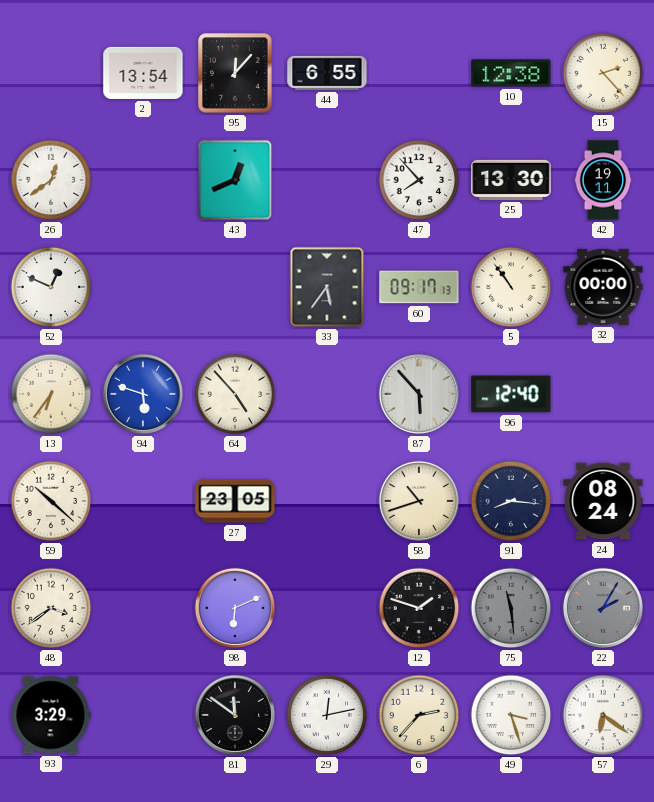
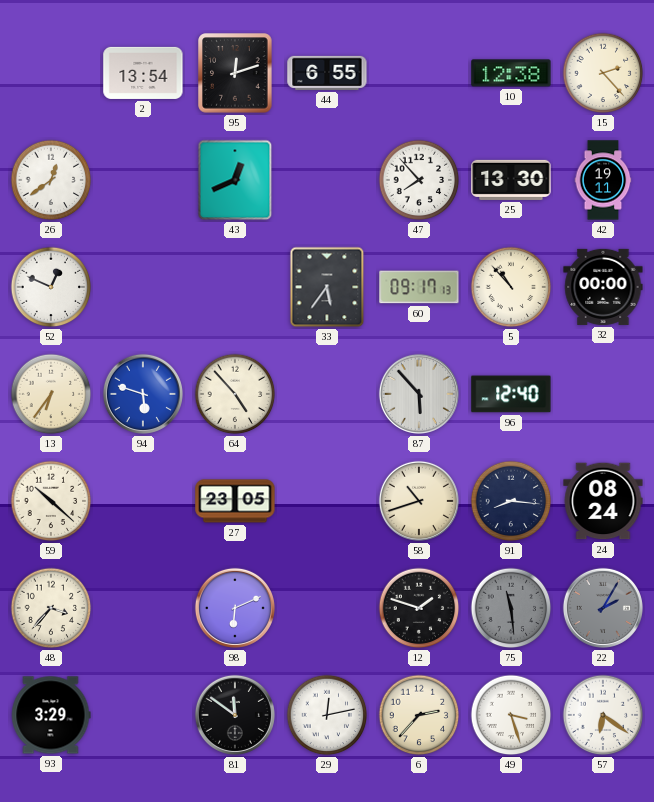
95: 12:07 -> 12:12
5: 10:54 -> 10:53
48: 3:39 -> 3:37
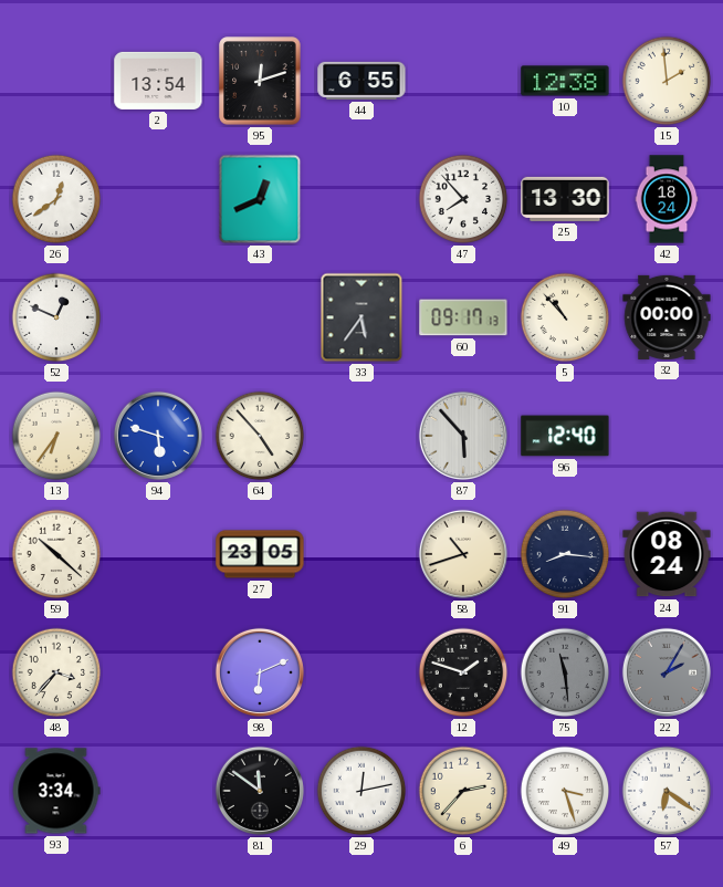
15: 2:23 -> 1:59
42: 19:11 -> 18:24
93: 3:29 -> 3:34
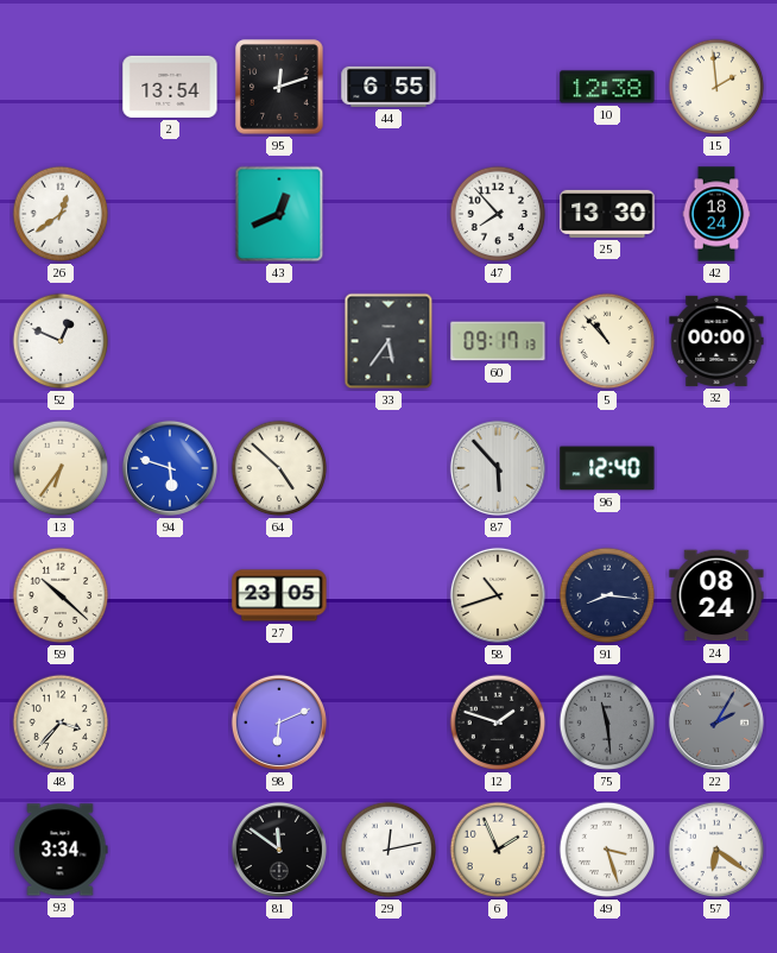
64: 4:53 -> 4:52
6: 2:37 -> 1:56
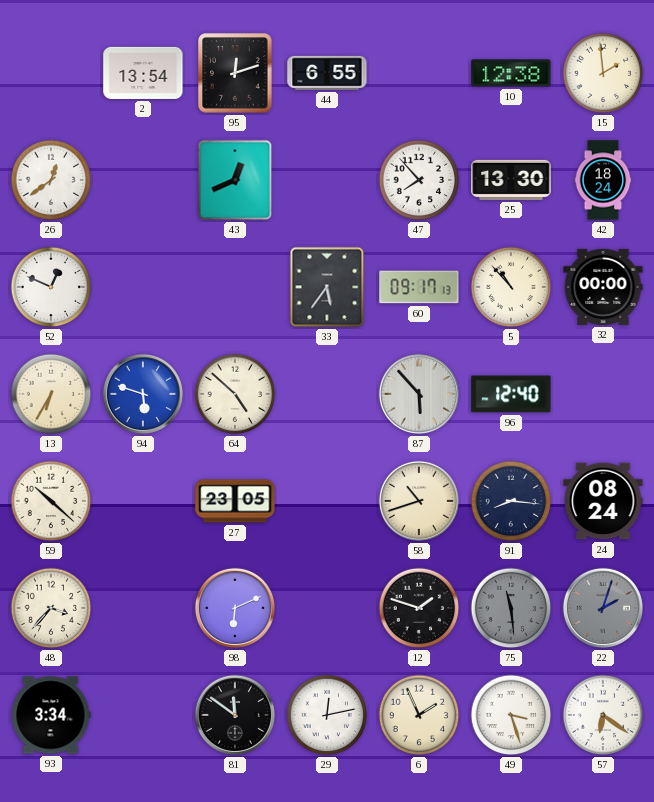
13: 6:36 -> 6:35
22: 2:05 -> 2:03
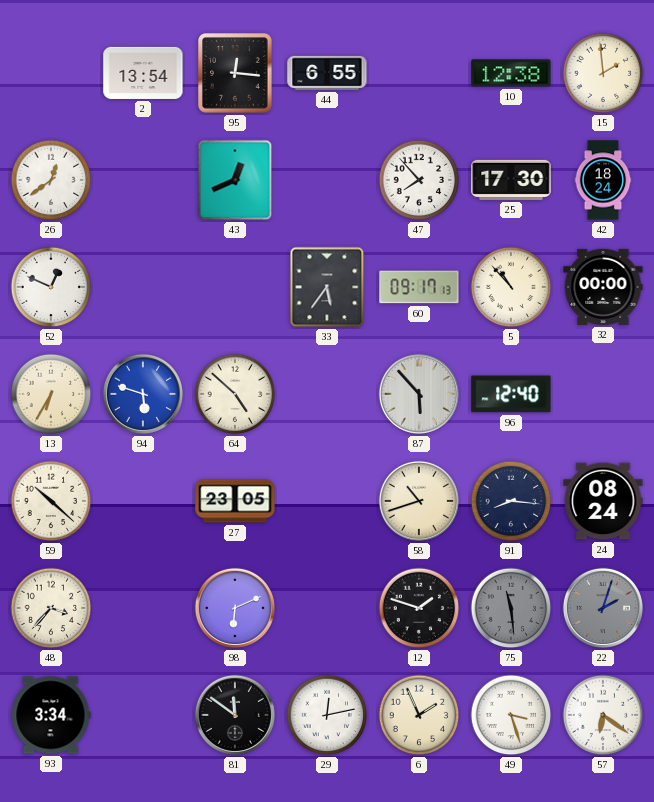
95: 12:12 -> 12:16
25: 13:30 -> 17:30
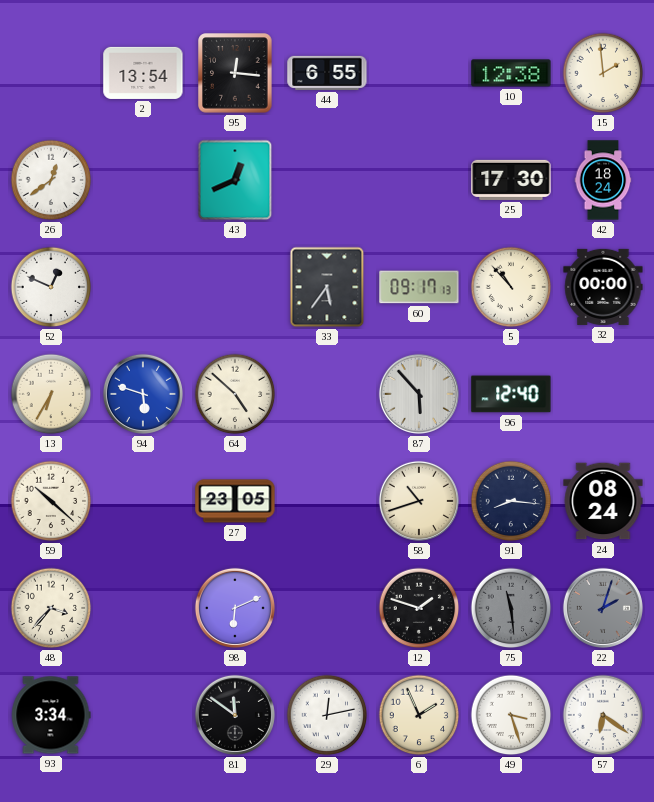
47: 7:53 -> none
